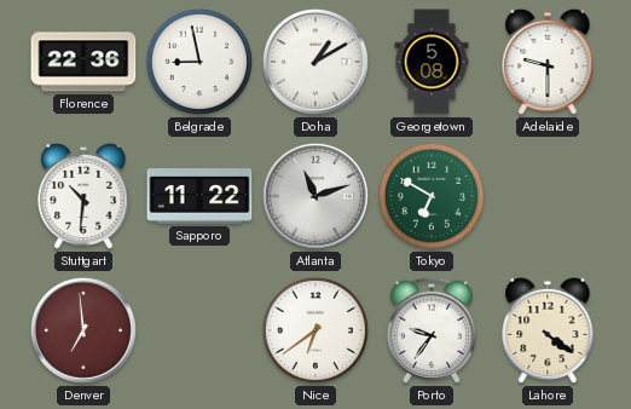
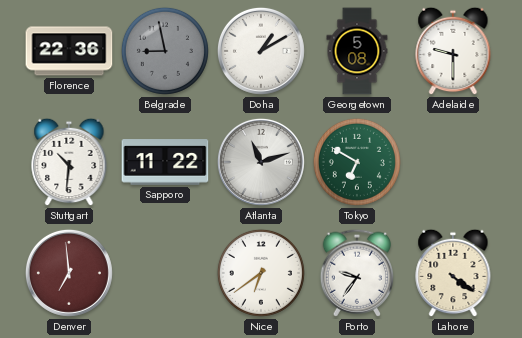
Belgrade dial: white -> grey
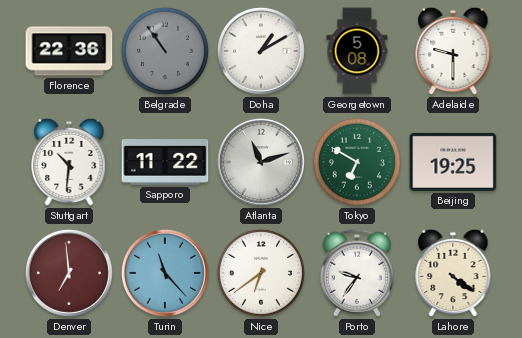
Belgrade: 8:58 -> 10:54
Beijing: none -> 19:25
Turin: none -> 11:23
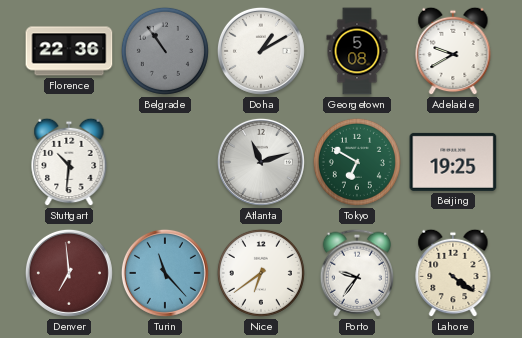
Adelaide: 9:30 -> 9:40
Sapporo: 11:22 -> none
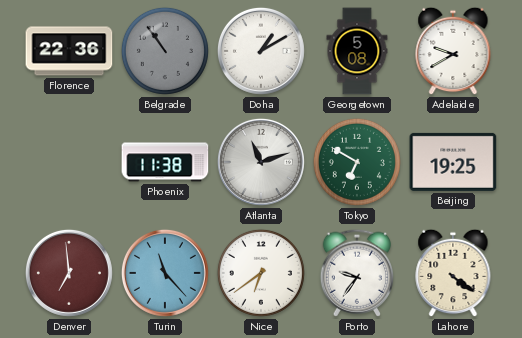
Stuttgart: 10:31 -> none
Phoenix: none -> 11:38
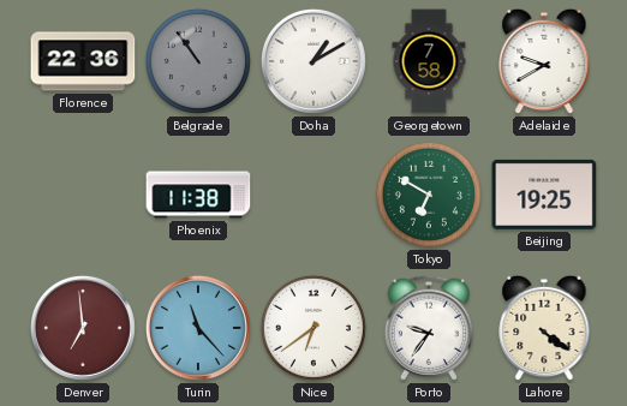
Georgetown: 5:08 -> 7:58
Atlanta: 11:12 -> none
